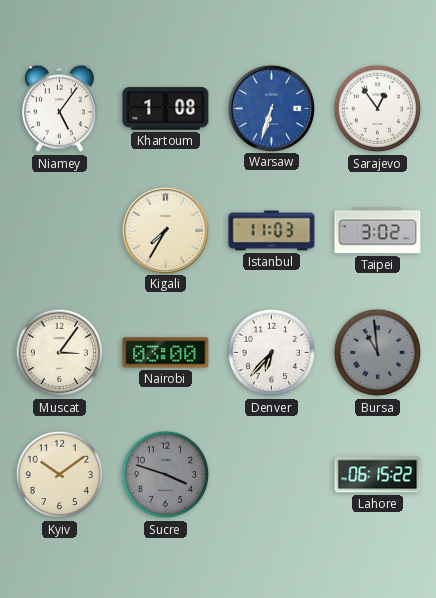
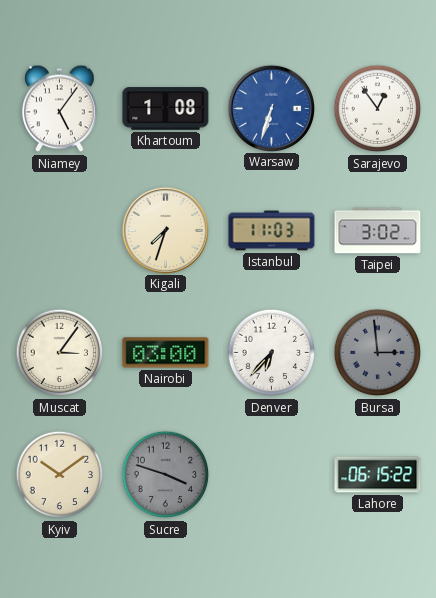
Kigali: 7:35 -> 7:33
Bursa: 10:59 -> 2:59
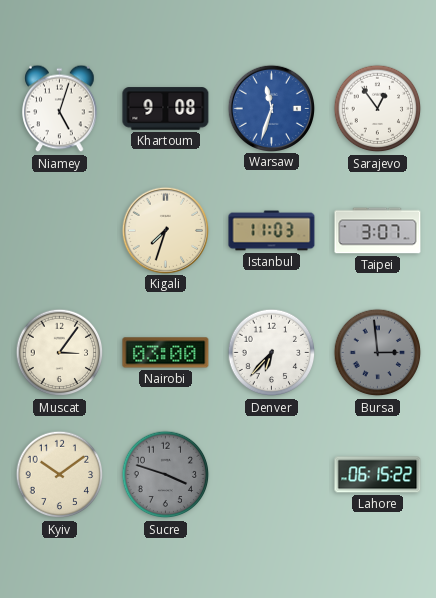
Niamey: 5:06 -> 5:03
Khartoum: 1:08 -> 9:08
Warsaw: 6:33 -> 11:33
Taipei: 3:02 -> 3:07
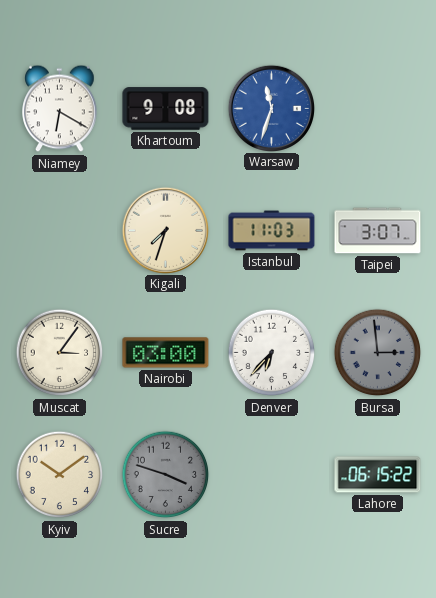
Niamey: 5:03 -> 6:20
Sarajevo: 12:54 -> none
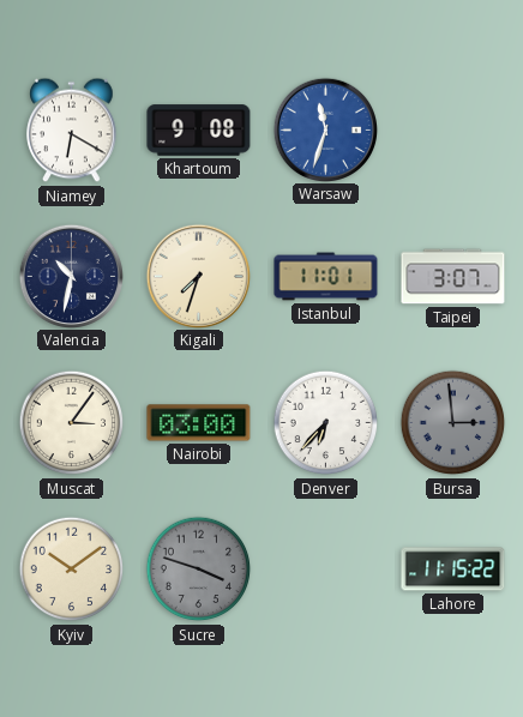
Valencia: none -> 10:32
Istanbul: 11:03 -> 11:01
Lahore: 06:15 -> 11:15
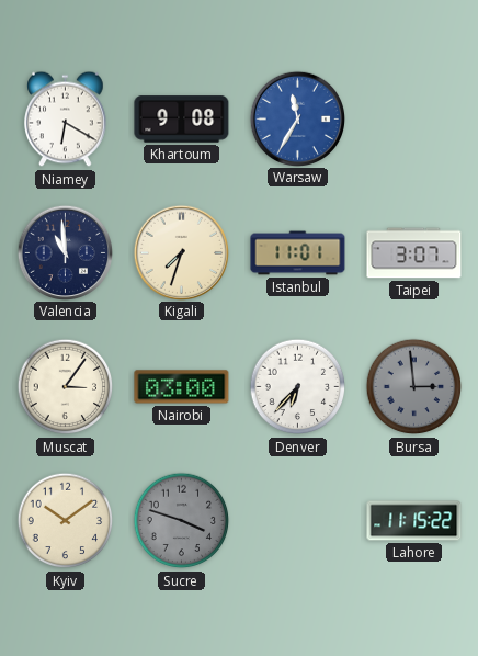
Warsaw: 11:33 -> 11:35
Valencia: 10:32 -> 10:59
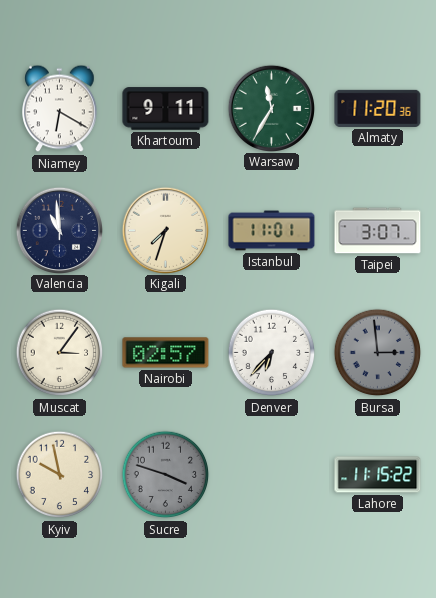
Khartoum: 9:08 -> 9:11
Warsaw dial: blue -> green
Almaty: none -> 11:20
Nairobi: 03:00 -> 02:57
Kyiv: 10:09 -> 9:58
